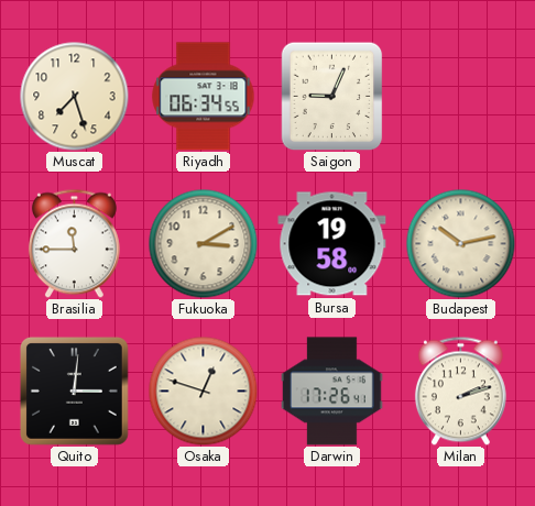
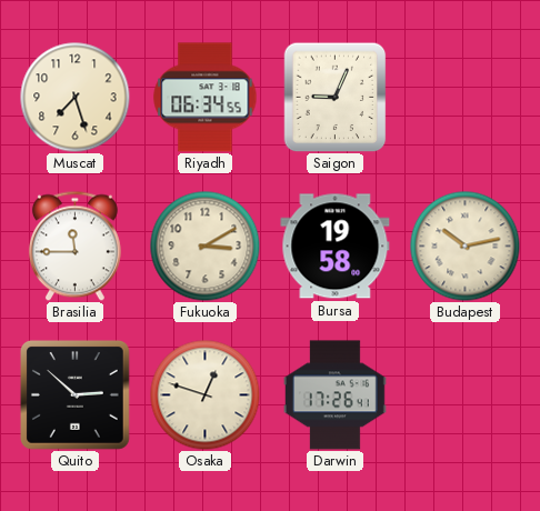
Quito: 3:01 -> 2:52
Milan: 2:12 -> none
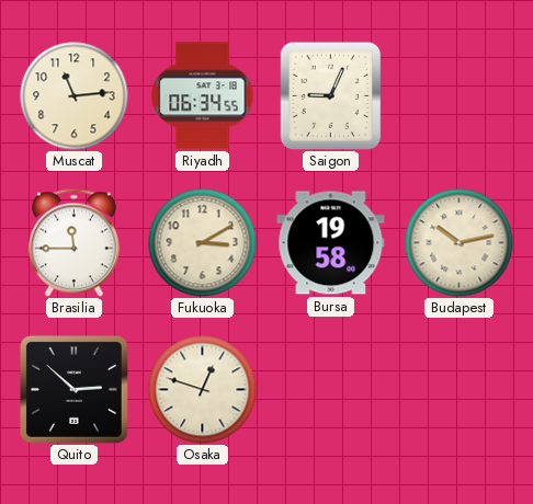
Muscat: 7:27 -> 11:14
Darwin: 17:26 -> none
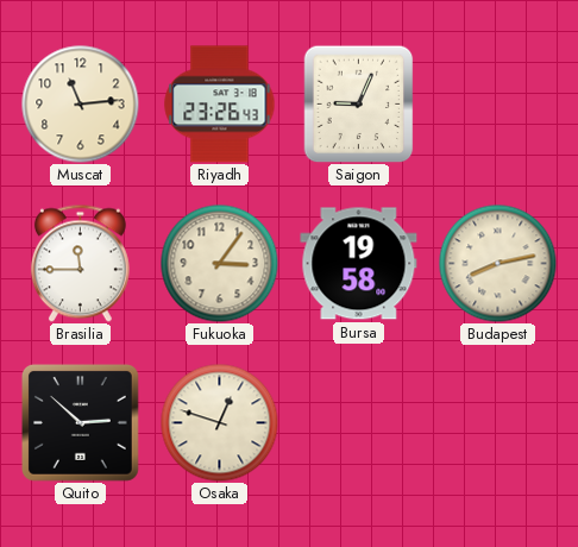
Riyadh: 06:34 -> 23:26
Fukuoka: 3:10 -> 3:06
Budapest: 10:13 -> 8:13
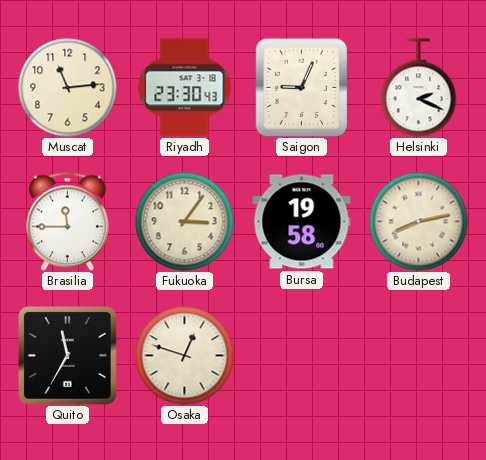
Riyadh: 23:26 -> 23:30
Helsinki: none -> 2:19
Quito: 2:52 -> 11:35
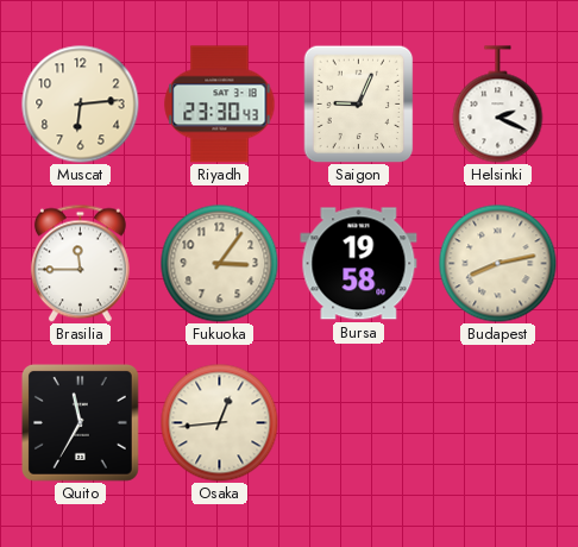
Muscat: 11:14 -> 6:14
Osaka: 12:48 -> 12:44
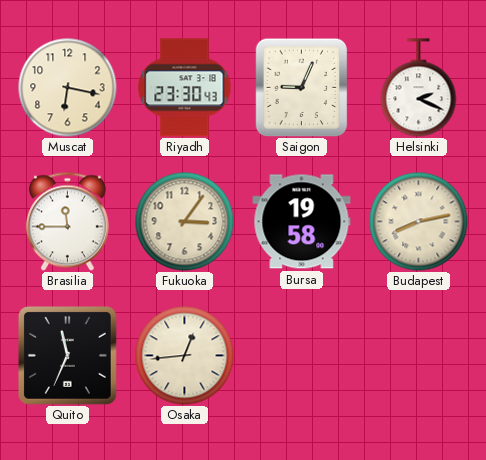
Muscat: 6:14 -> 6:17
Quito: 11:35 -> 11:34
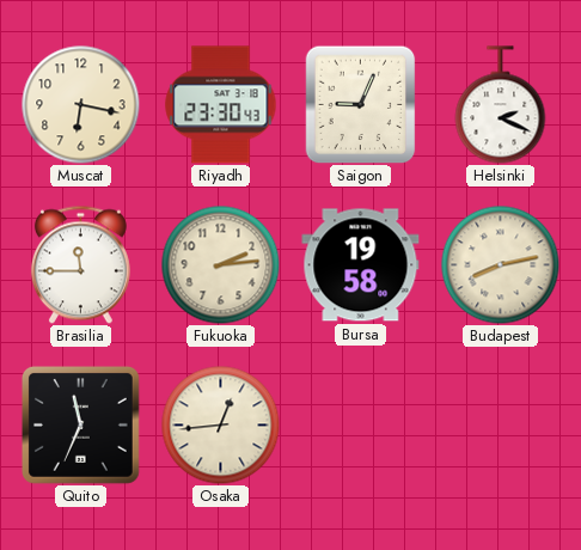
Fukuoka: 3:06 -> 2:14
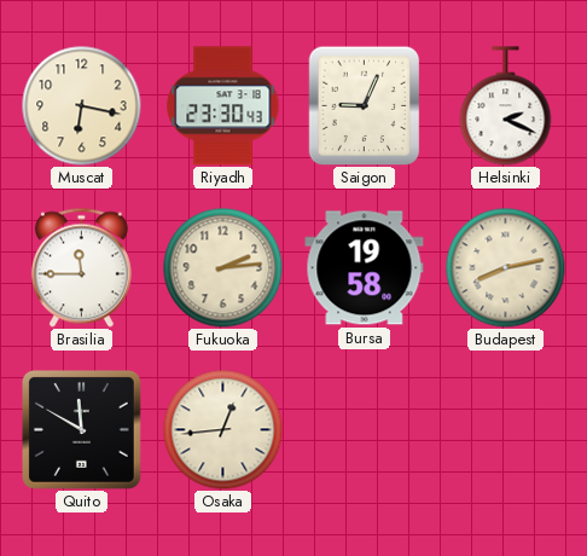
Quito: 11:34 -> 11:50
